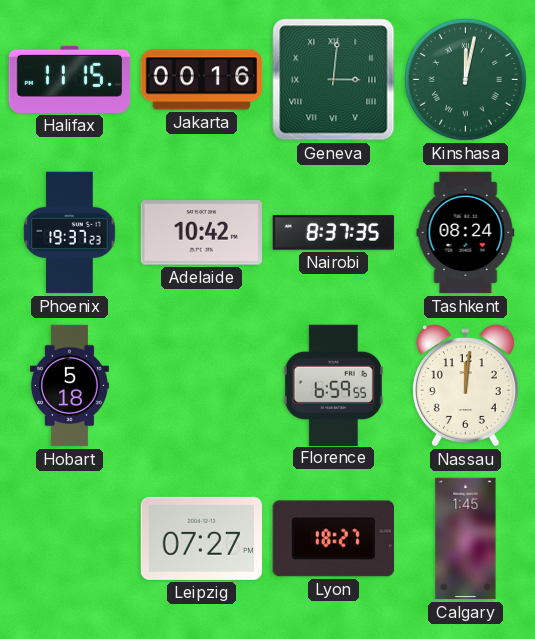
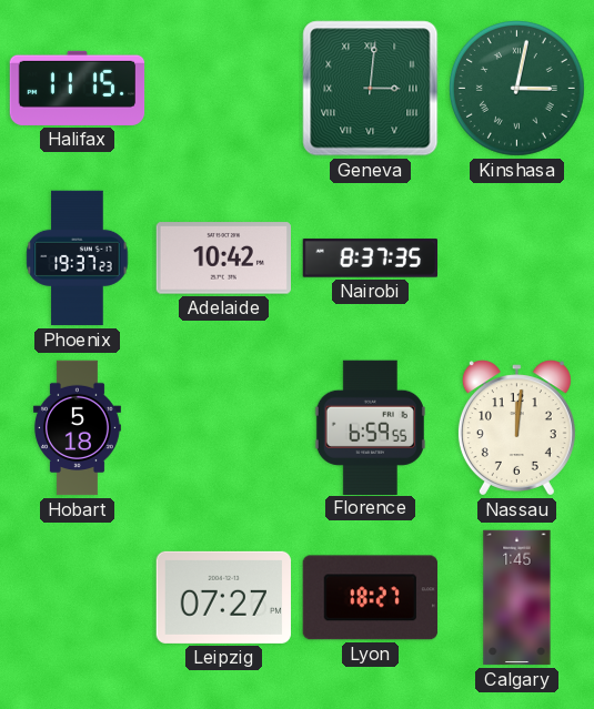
Jakarta: 00:16 -> none
Kinshasa: 12:02 -> 3:02
Tashkent: 08:24 -> none
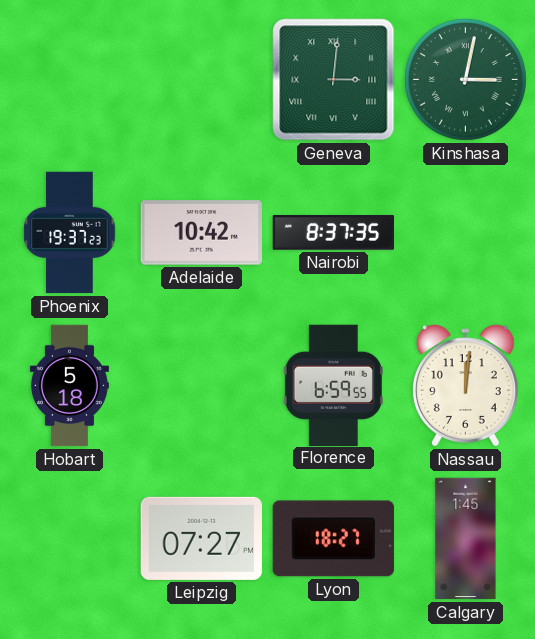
Halifax: 11:15 -> none
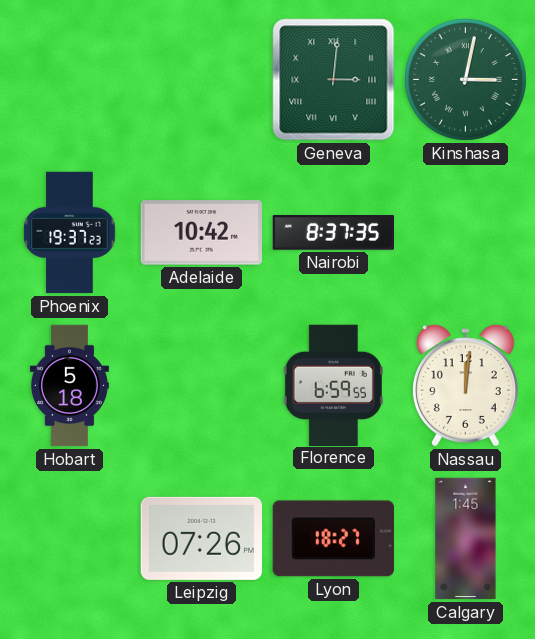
Leipzig: 07:27 -> 07:26
